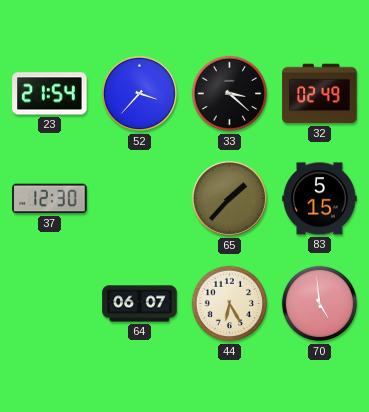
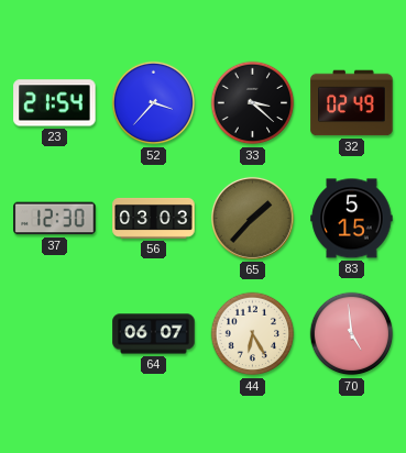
56: none -> 03:03
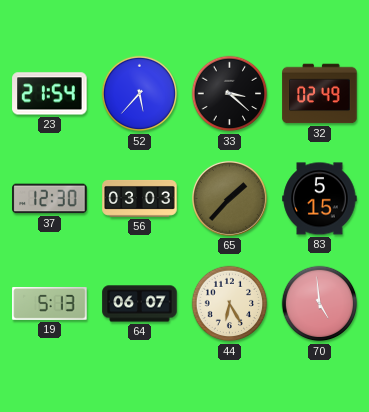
52: 3:37 -> 5:37
19: none -> 5:13
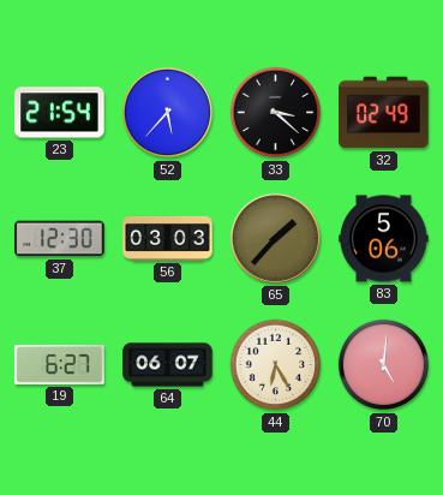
83: 5:15 -> 5:06
19: 5:13 -> 6:27
70: 4:59 -> 5:01
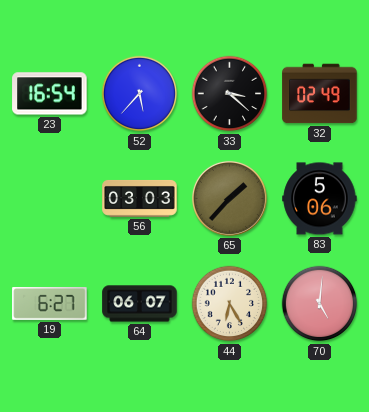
23: 21:54 -> 16:54
37: 12:30 -> none
